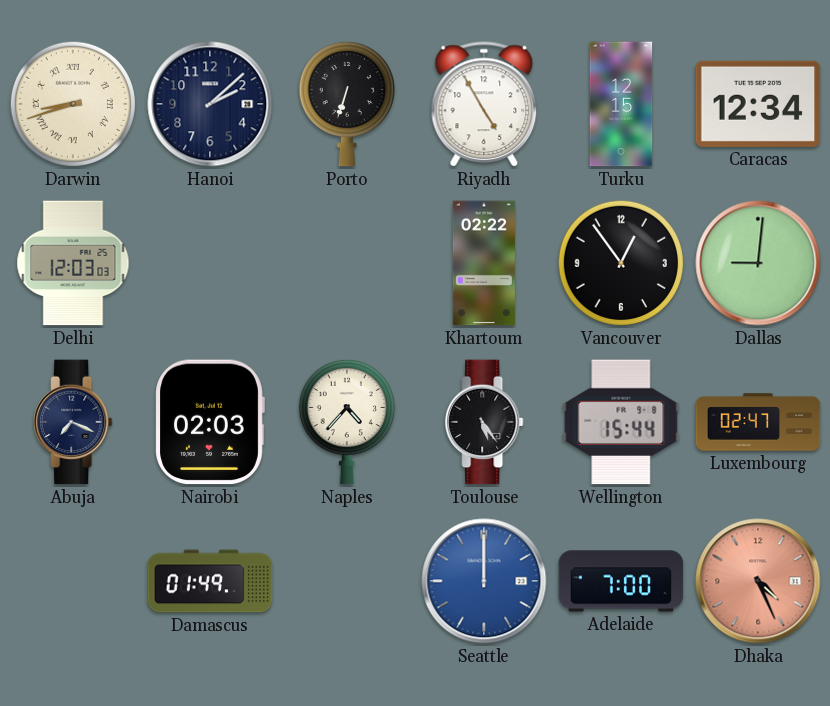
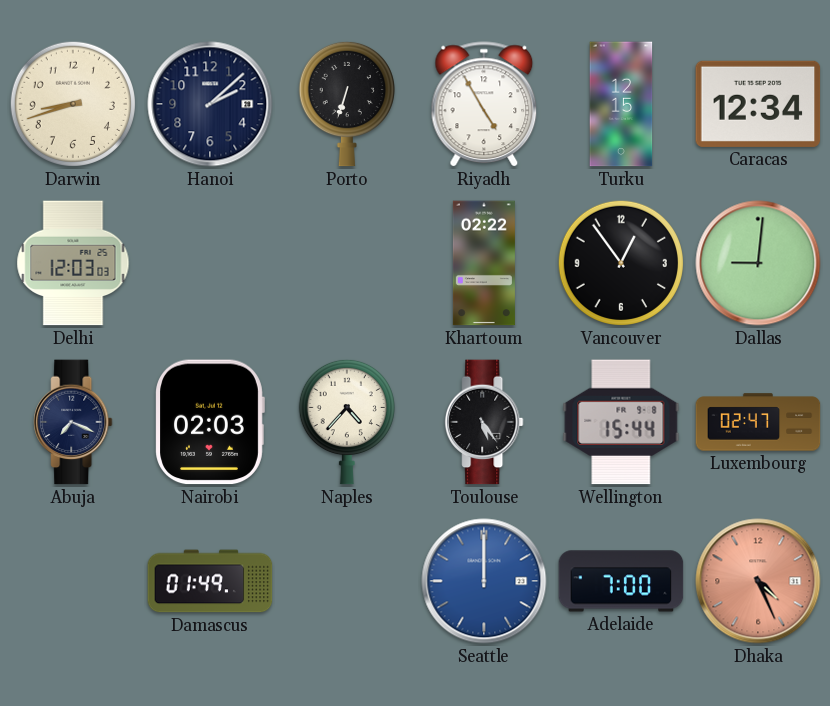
Darwin numerals: Roman -> Arabic
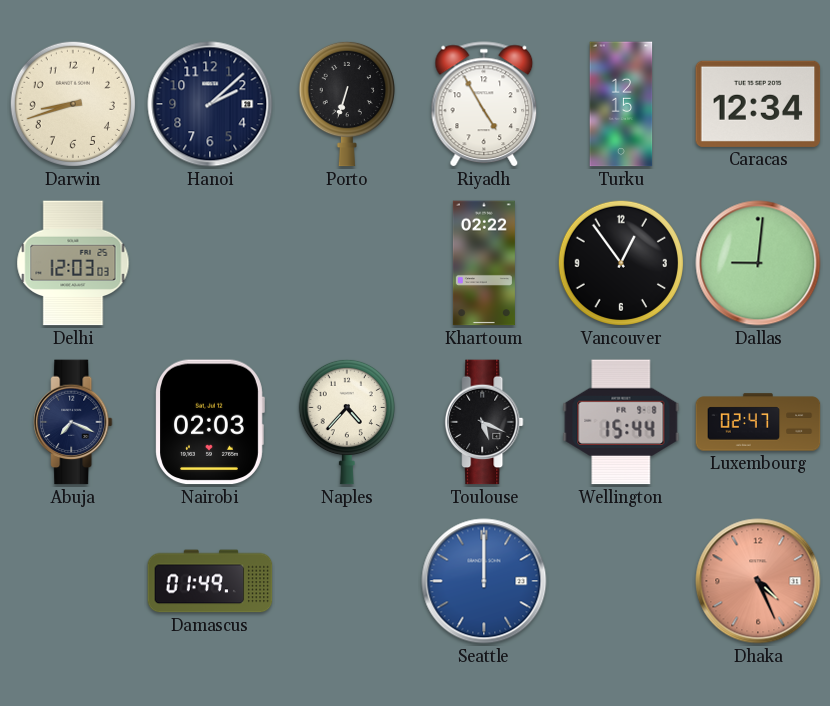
Toulouse: 5:24 -> 5:19
Adelaide: 7:00 -> none
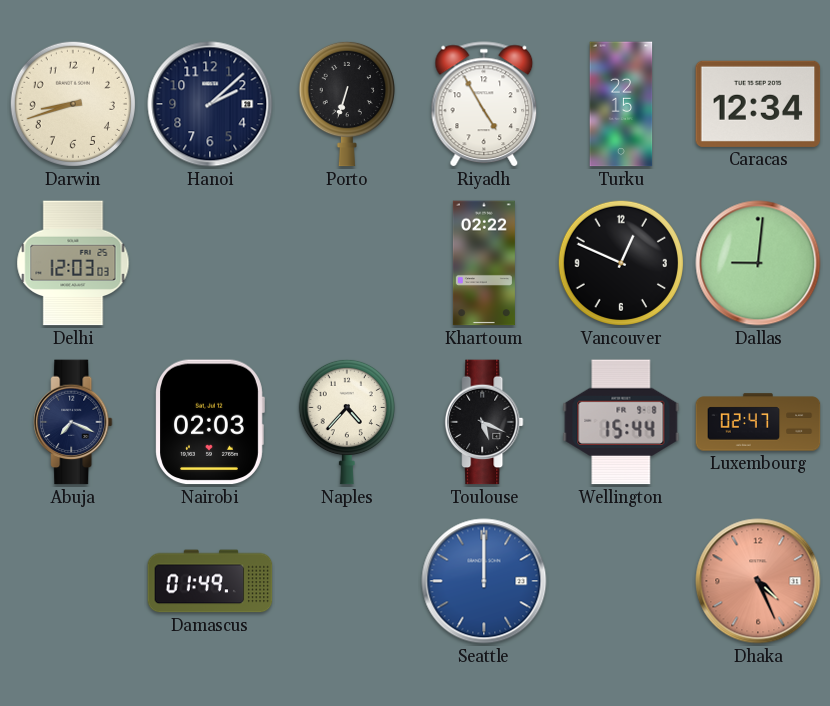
Turku: 12:15 -> 22:15
Vancouver: 12:54 -> 12:49
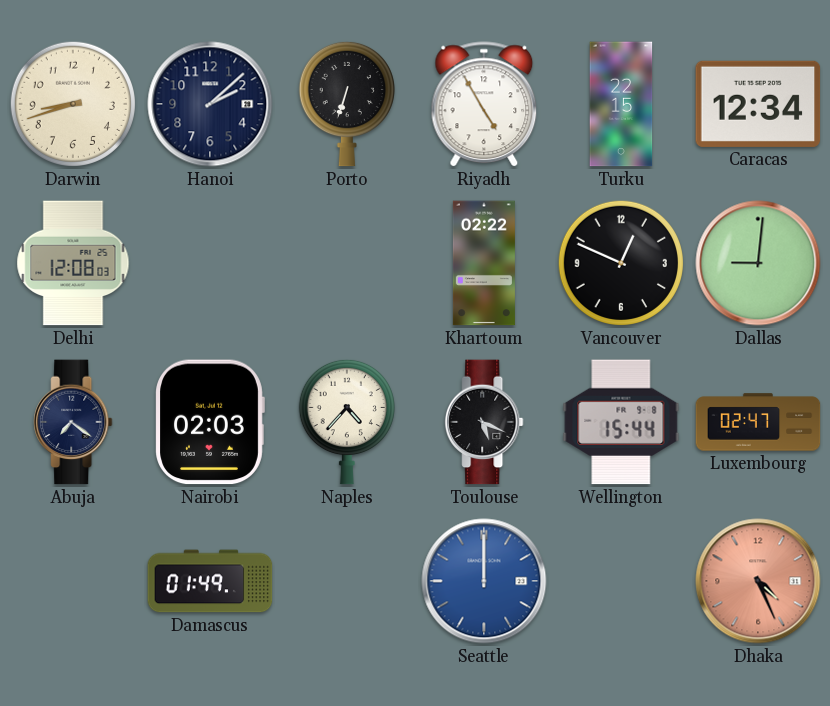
Delhi: 12:03 -> 12:08
Abuja: 7:19 -> 7:21
